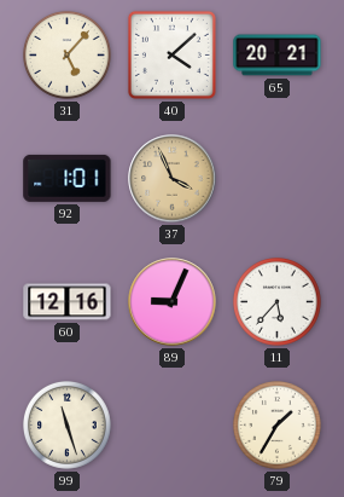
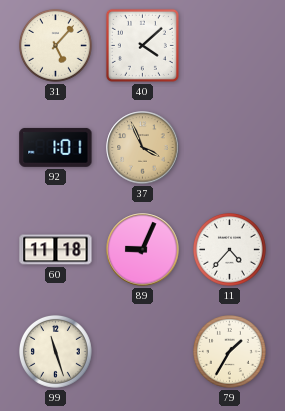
65: 20:21 -> none
60: 12:16 -> 11:18
11: 5:37 -> 4:37
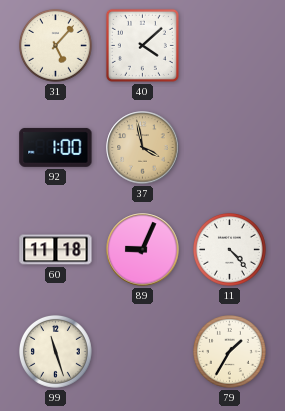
92: 1:01 -> 1:00
37: 3:56 -> 3:58
11: 4:37 -> 4:23
